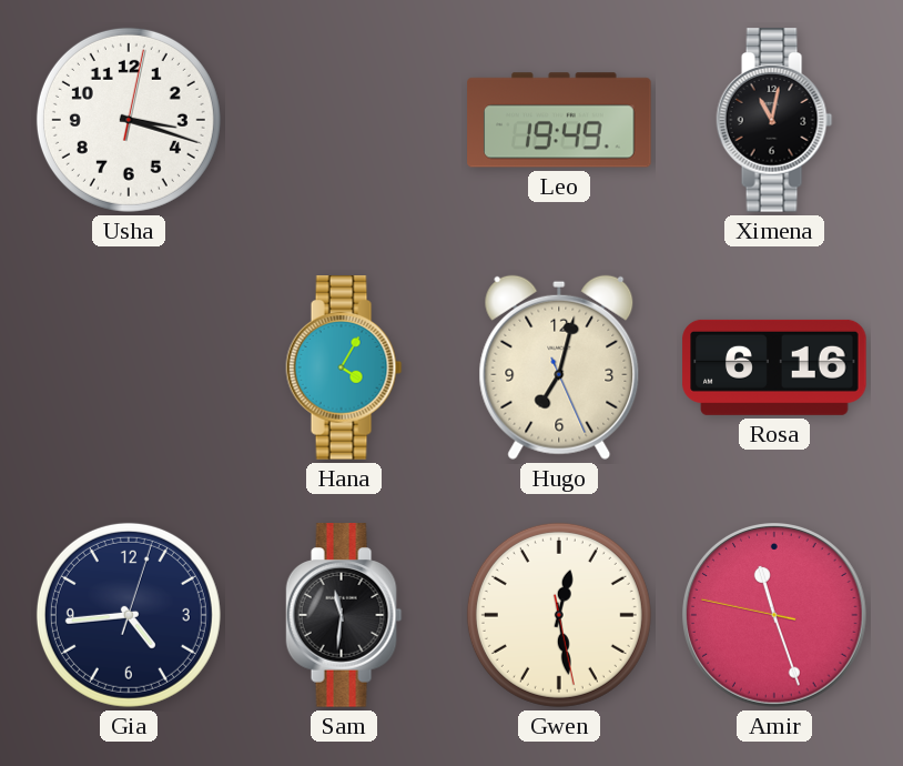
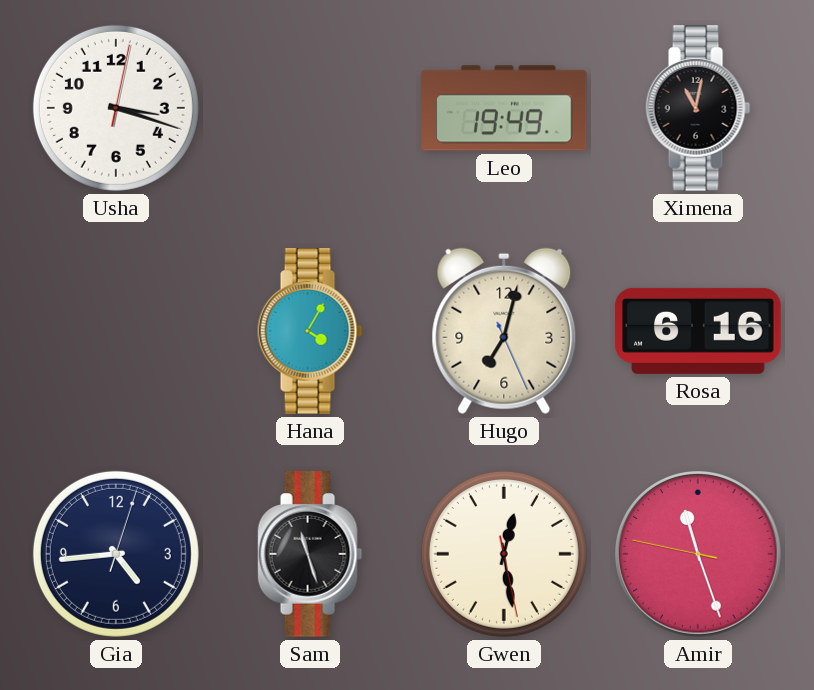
Sam: 11:31 -> 11:27
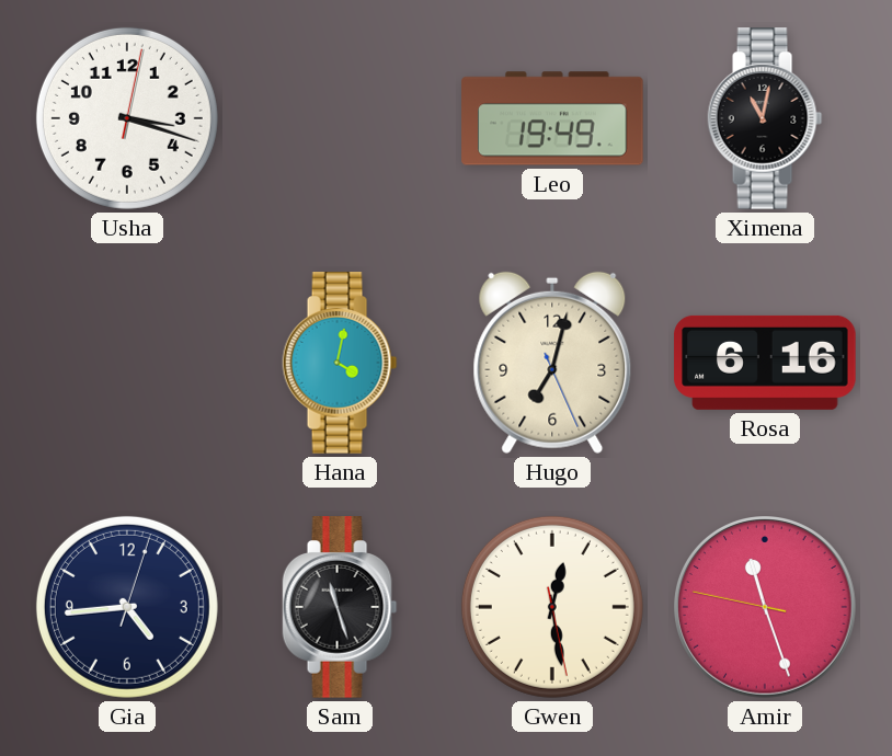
Hana: 4:05 -> 4:02
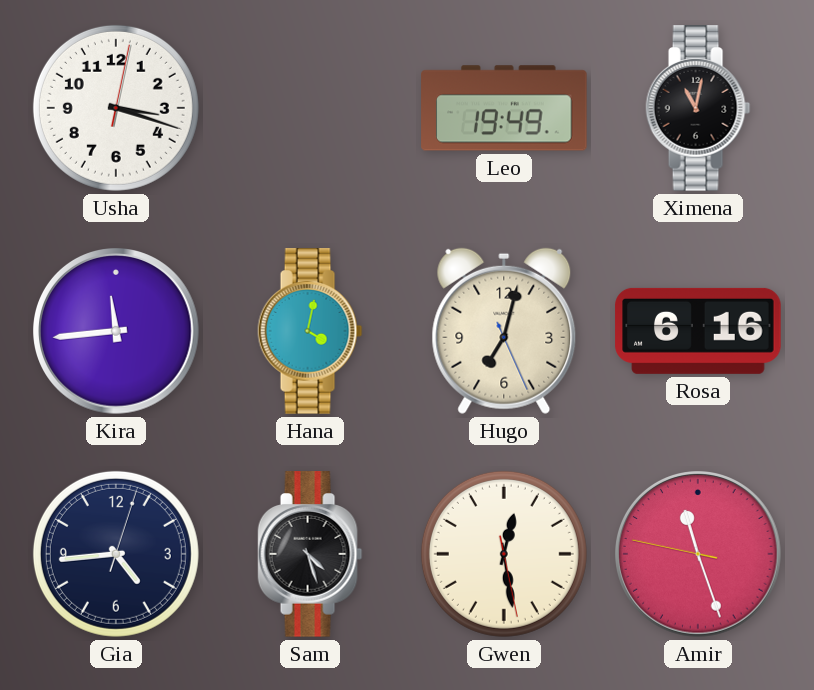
Kira: none -> 11:44
Sam: 11:27 -> 4:27
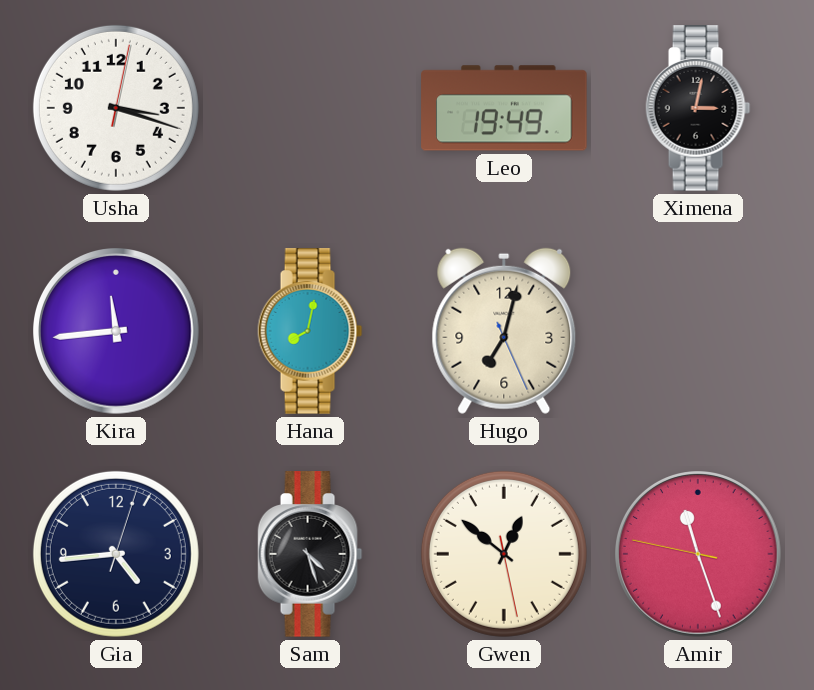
Ximena: 11:02 -> 3:02
Hana: 4:02 -> 8:02
Rosa: 6:16 -> none
Gwen: 12:28 -> 12:51
